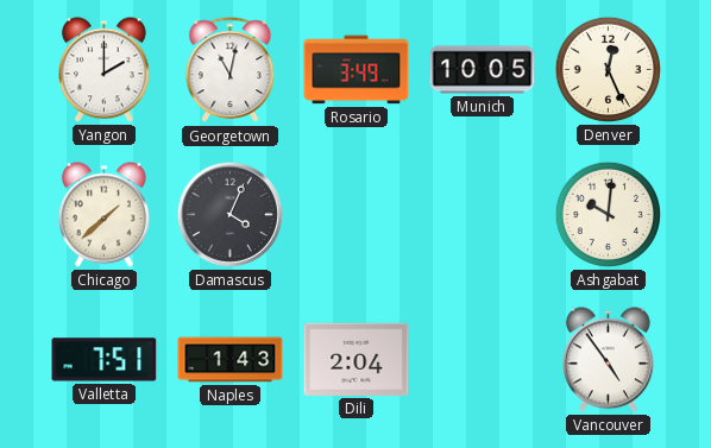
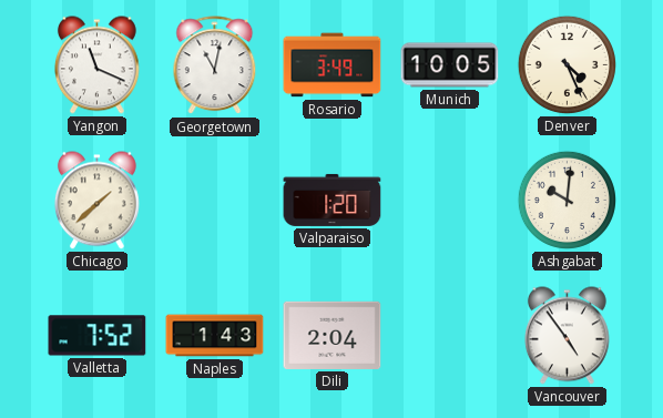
Yangon: 2:00 -> 11:19
Denver: 12:26 -> 4:26
Damascus: 4:04 -> none
Valparaiso: none -> 1:20
Valletta: 7:51 -> 7:52
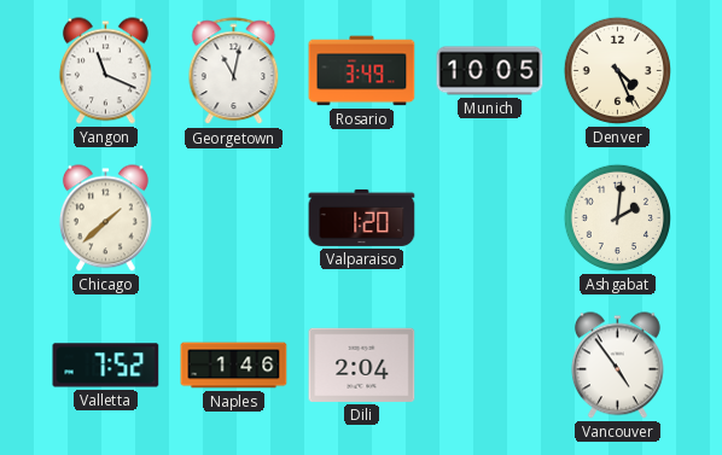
Ashgabat: 10:01 -> 2:01
Naples: 1:43 -> 1:46
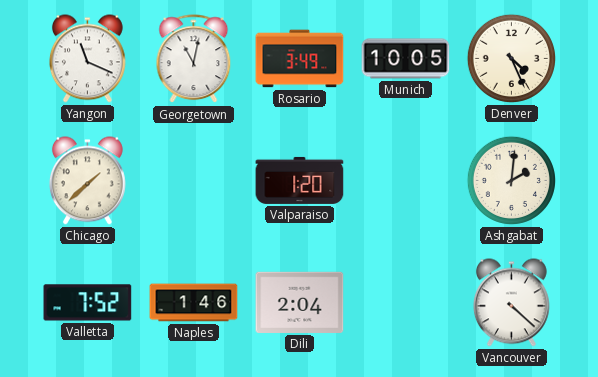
Vancouver: 4:54 -> 4:22
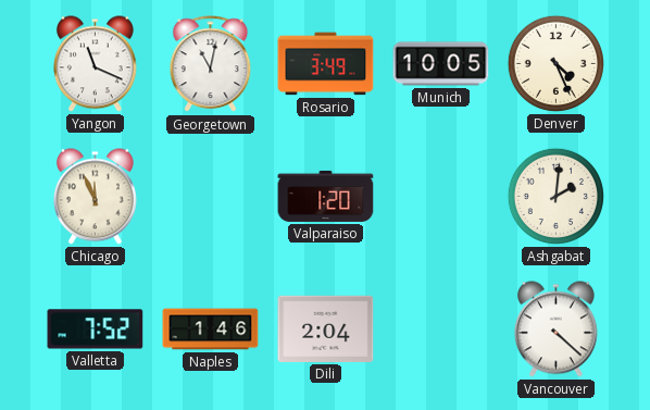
Chicago: 1:38 -> 11:56
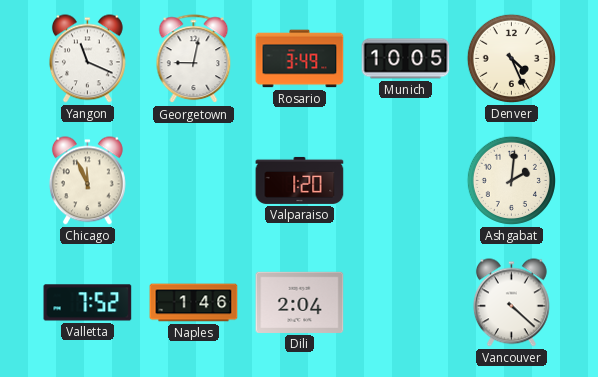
Georgetown: 11:02 -> 9:02
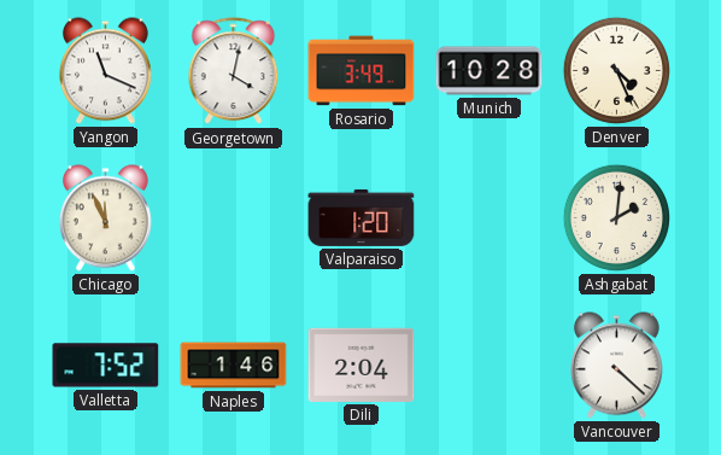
Georgetown: 9:02 -> 4:02
Munich: 10:05 -> 10:28
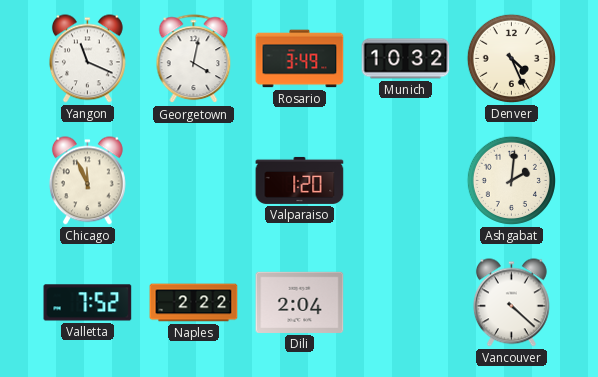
Munich: 10:28 -> 10:32
Naples: 1:46 -> 2:22
